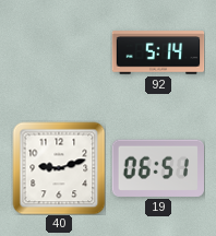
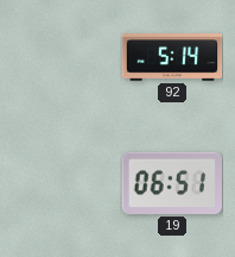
40: 9:12 -> none
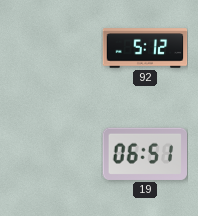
92: 5:14 -> 5:12
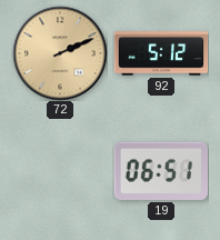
72: none -> 2:11
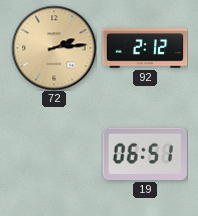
72: 2:11 -> 2:14
92: 5:12 -> 2:12
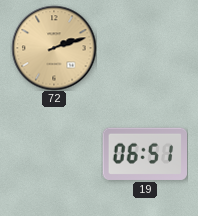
72: 2:14 -> 2:12
92: 2:12 -> none
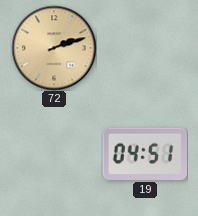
19: 06:51 -> 04:51
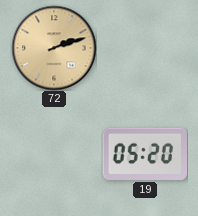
19: 04:51 -> 05:20
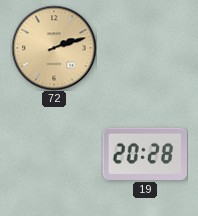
19: 05:20 -> 20:28
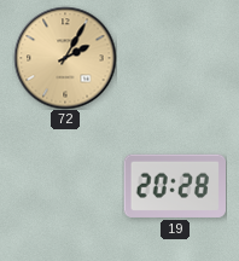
72: 2:12 -> 2:05
